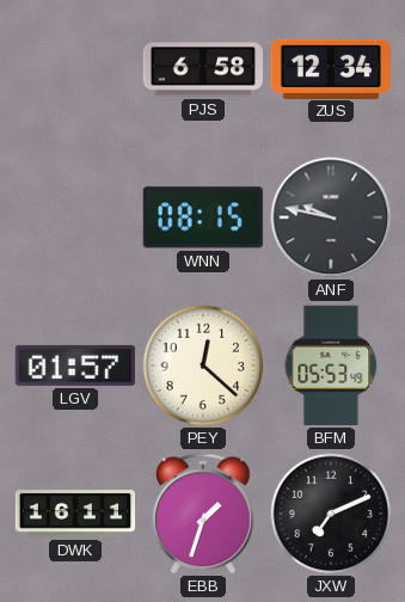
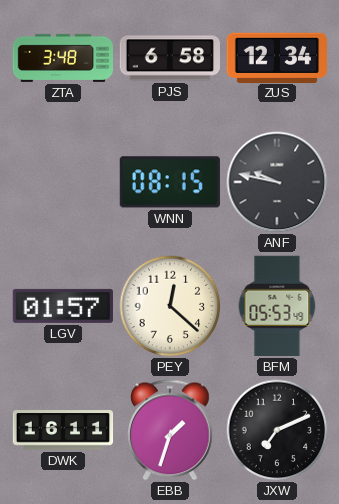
ZTA: none -> 3:48
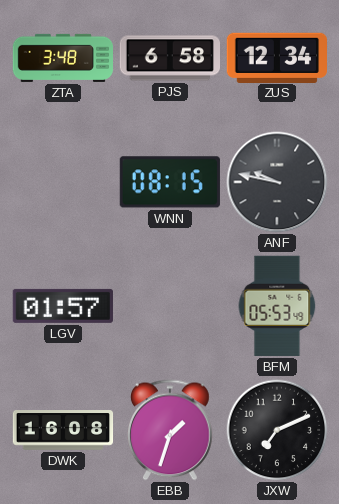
PEY: 12:22 -> none
DWK: 16:11 -> 16:08
